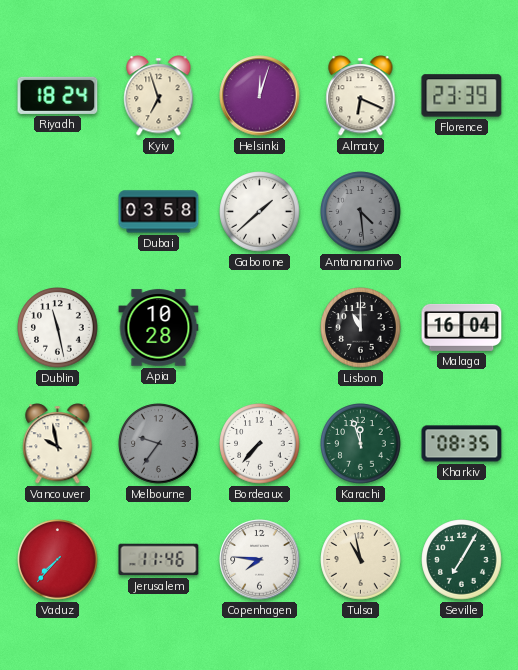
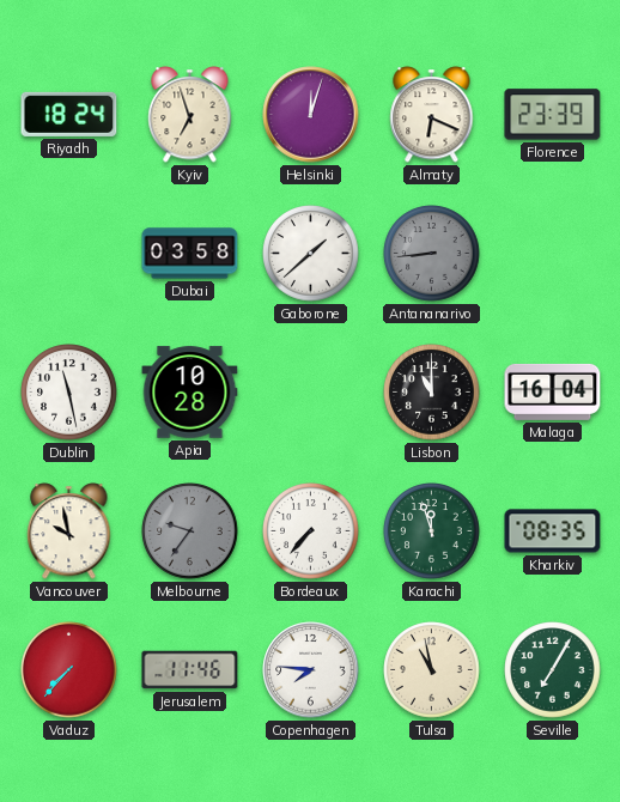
Antananarivo: 4:29 -> 8:44
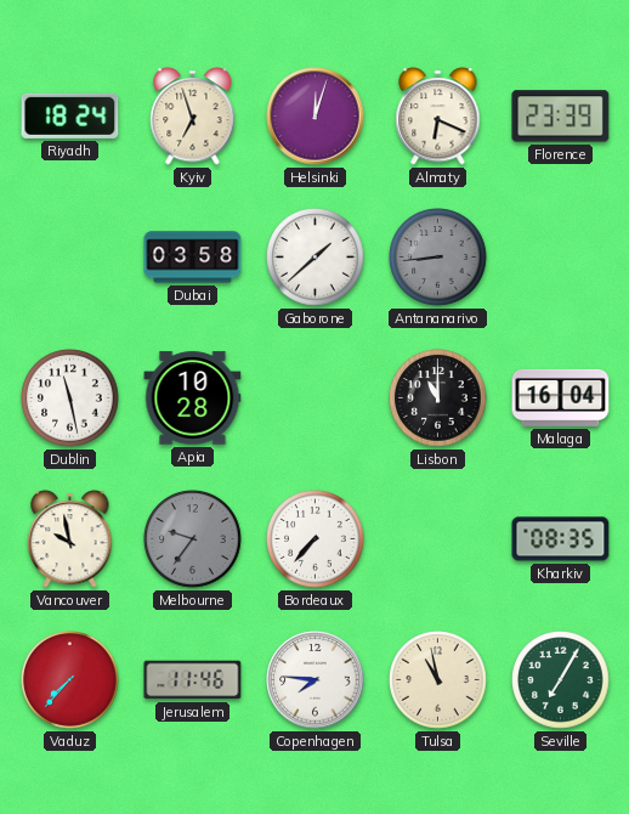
Karachi: 11:57 -> none
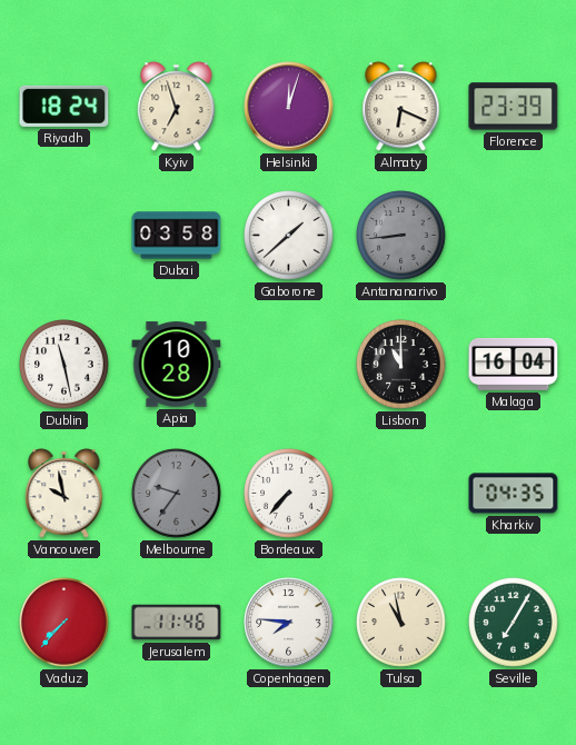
Kharkiv: 08:35 -> 04:35
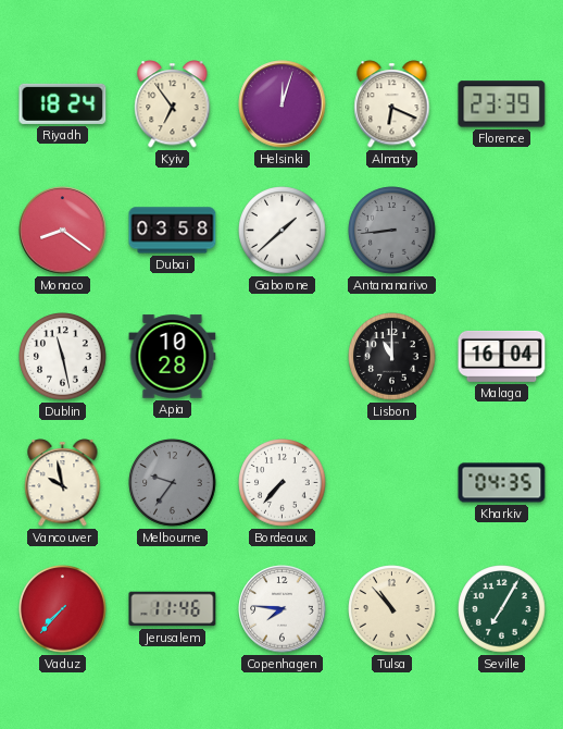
Kyiv: 6:57 -> 6:54
Monaco: none -> 8:21
Tulsa: 10:58 -> 10:53
